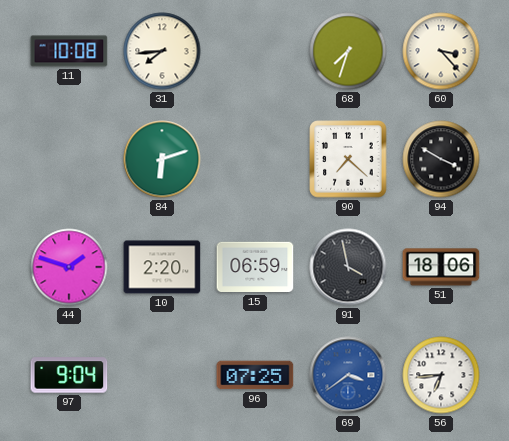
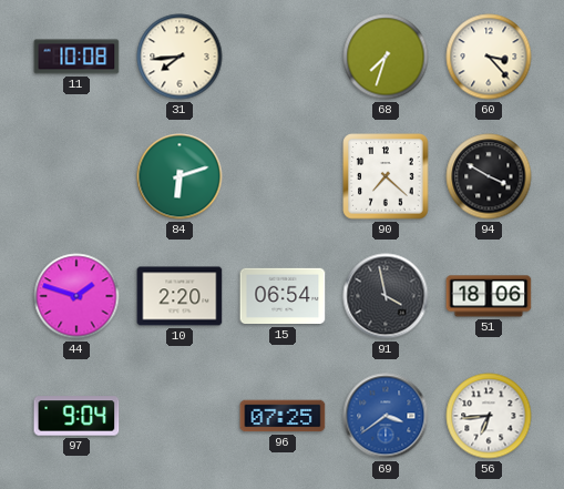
15: 06:59 -> 06:54
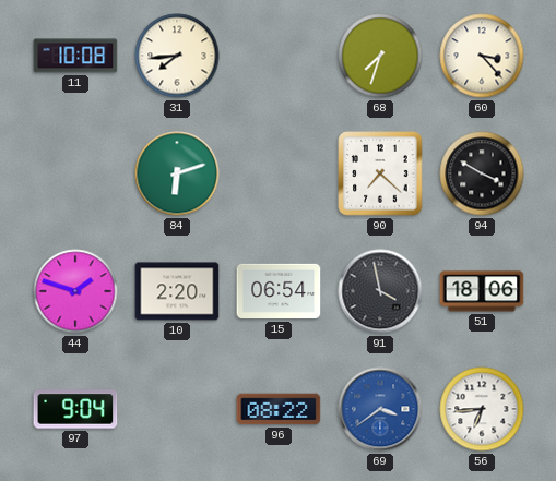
96: 07:25 -> 08:22
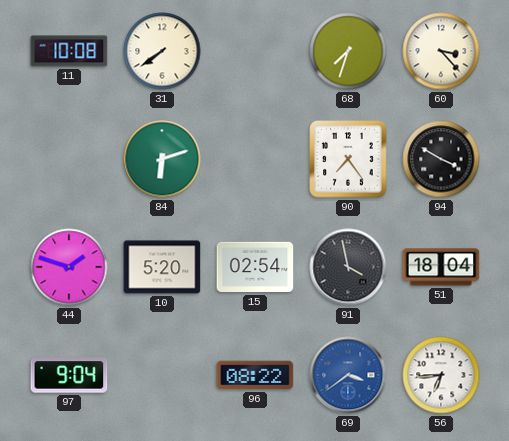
31: 7:44 -> 7:39
90: 7:22 -> 7:24
10: 2:20 -> 5:20
15: 06:54 -> 02:54
51: 18:06 -> 18:04
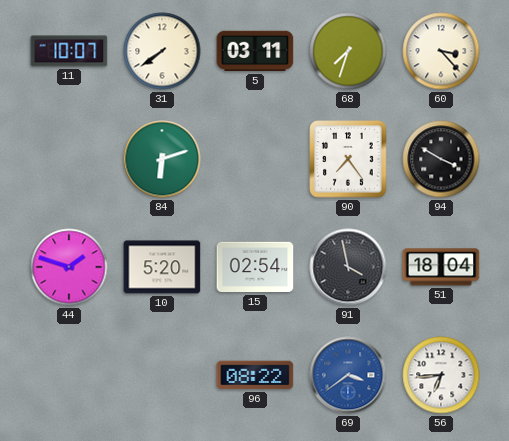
11: 10:08 -> 10:07
5: none -> 03:11
97: 9:04 -> none
